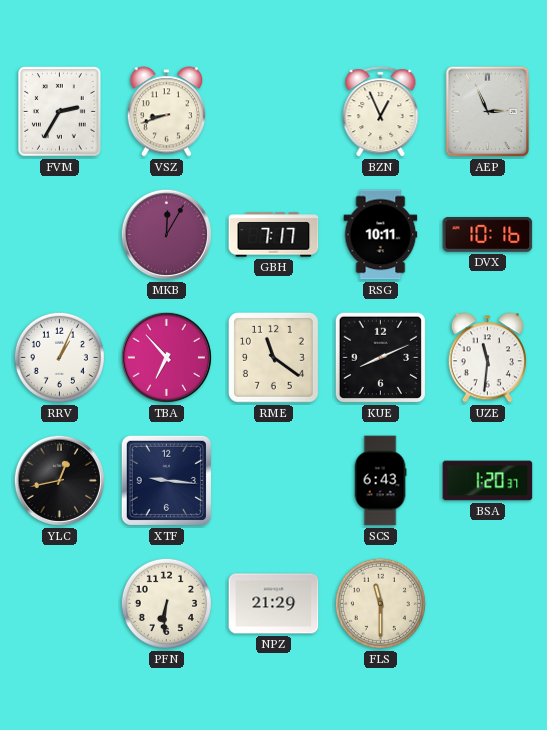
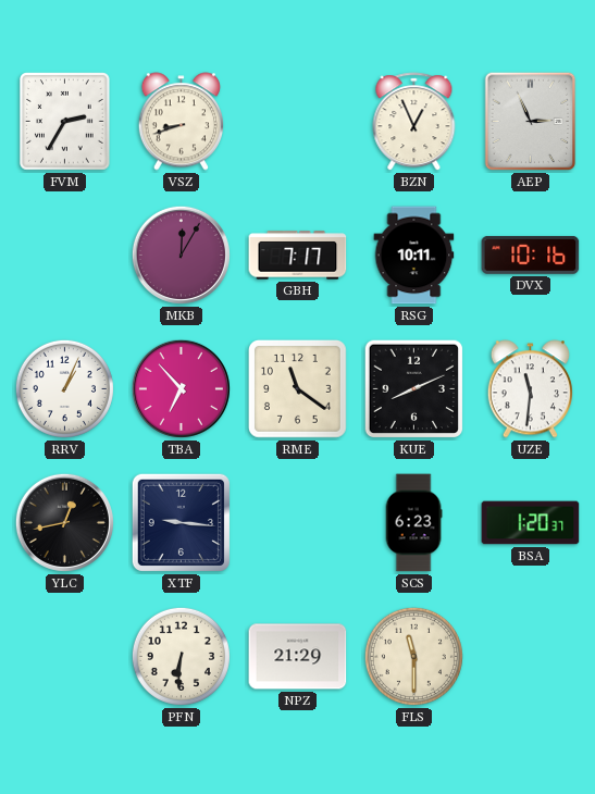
SCS: 6:43 -> 6:23
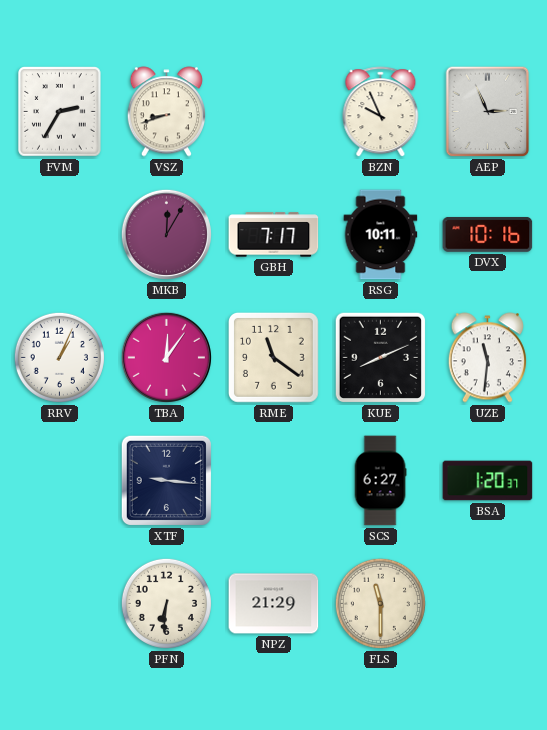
BZN: 12:56 -> 9:56
TBA: 6:53 -> 12:06
YLC: 12:43 -> none
SCS: 6:23 -> 6:27
